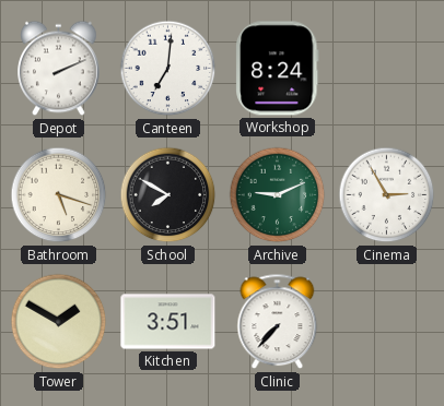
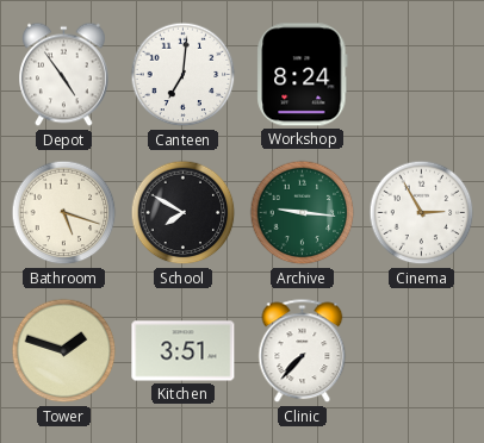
Depot: 2:11 -> 4:54
Archive: 9:11 -> 9:16
Tower: 1:50 -> 1:48
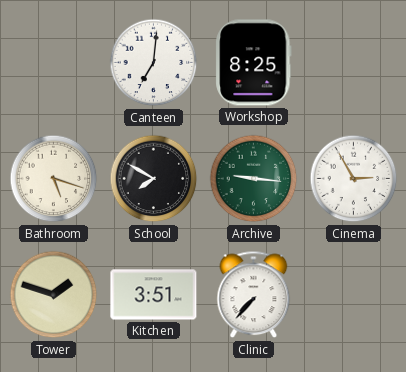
Depot: 4:54 -> none
Workshop: 8:24 -> 8:25
